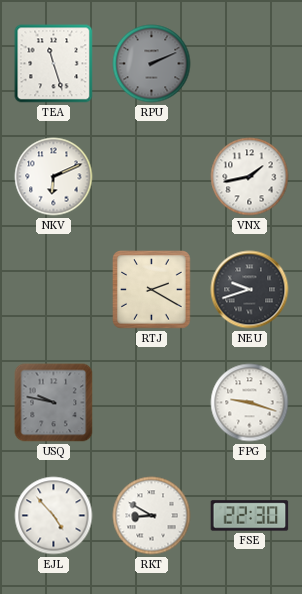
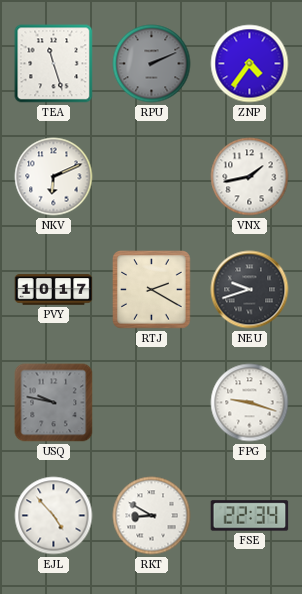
ZNP: none -> 4:36
PVY: none -> 10:17
FSE: 22:30 -> 22:34
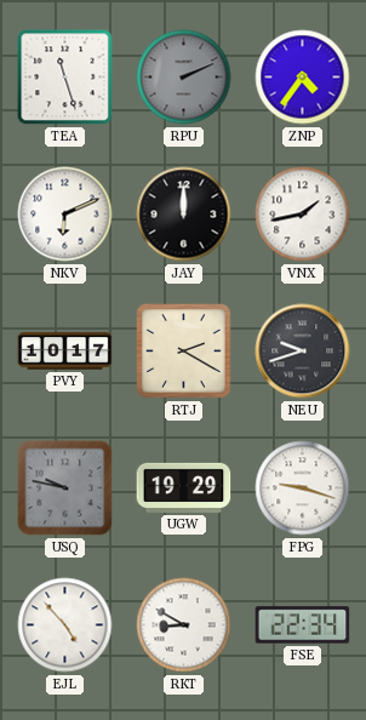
JAY: none -> 12:00
UGW: none -> 19:29
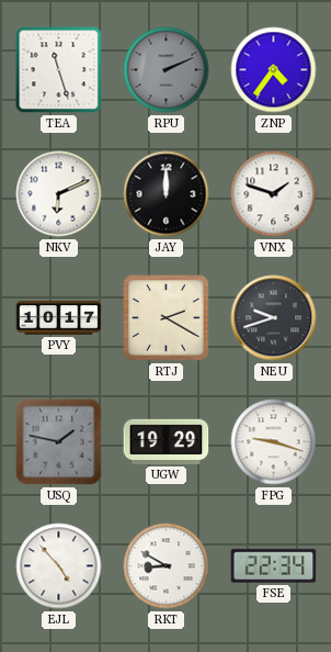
VNX: 1:43 -> 1:48
USQ: 9:47 -> 1:47
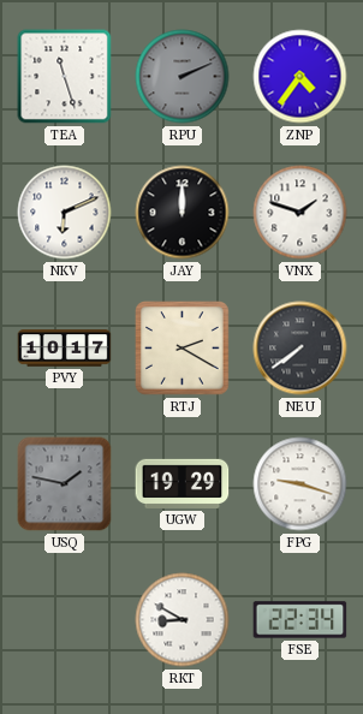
NEU: 9:42 -> 7:39
EJL: 4:53 -> none
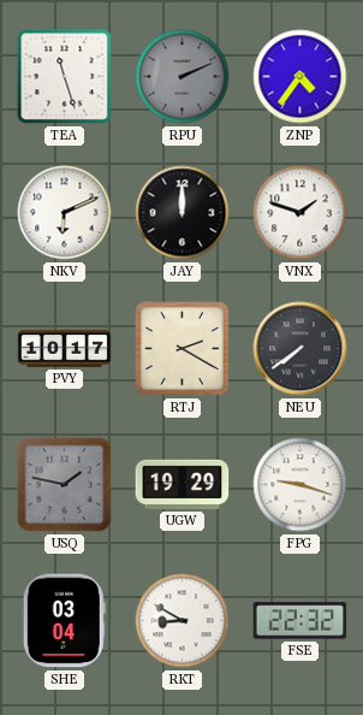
SHE: none -> 03:04
FSE: 22:34 -> 22:32
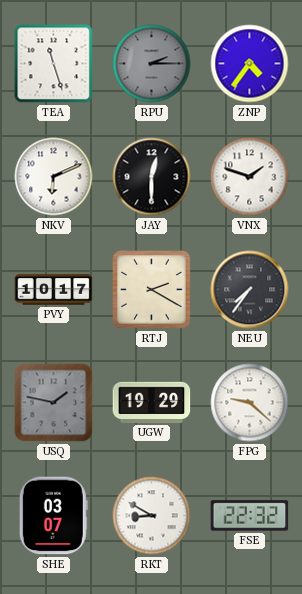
RPU: 2:11 -> 2:15
JAY: 12:00 -> 12:30
NEU: 7:39 -> 7:36
FPG: 9:18 -> 9:22
SHE: 03:04 -> 03:07
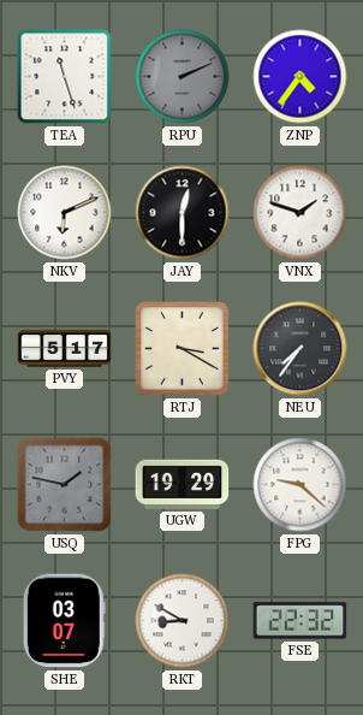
RPU: 2:15 -> 2:11
PVY: 10:17 -> 5:17
RTJ: 2:20 -> 3:20
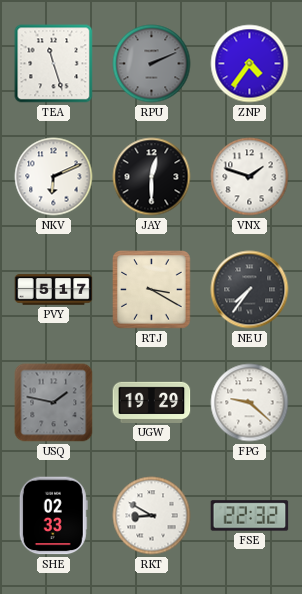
SHE: 03:07 -> 02:33
